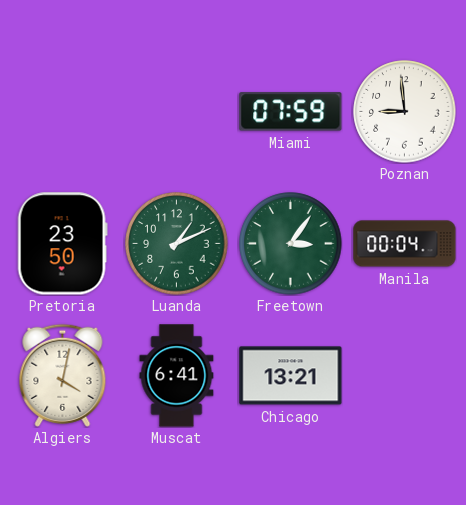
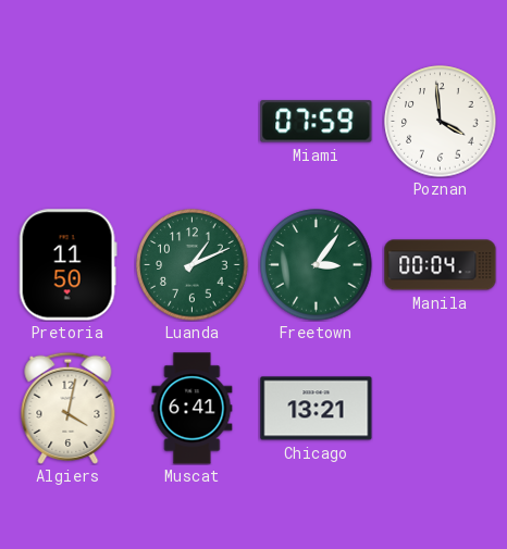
Poznan: 8:59 -> 3:59
Pretoria: 23:50 -> 11:50
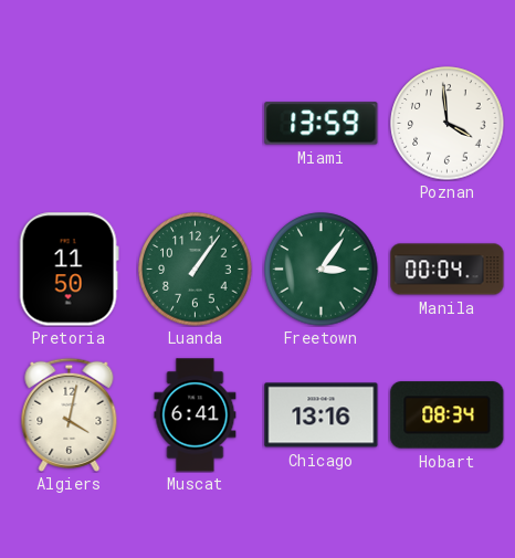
Miami: 07:59 -> 13:59
Luanda: 1:11 -> 1:06
Chicago: 13:21 -> 13:16
Hobart: none -> 08:34
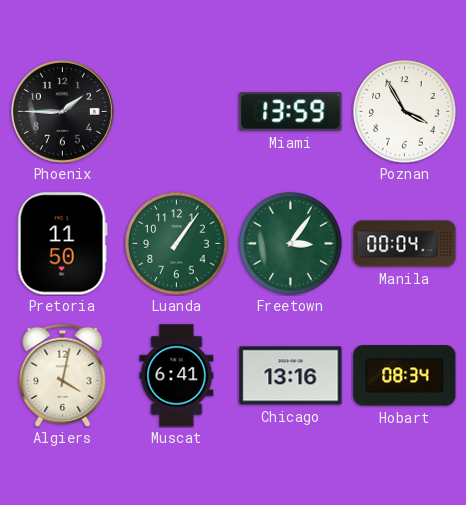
Phoenix: none -> 1:45
Poznan: 3:59 -> 3:55
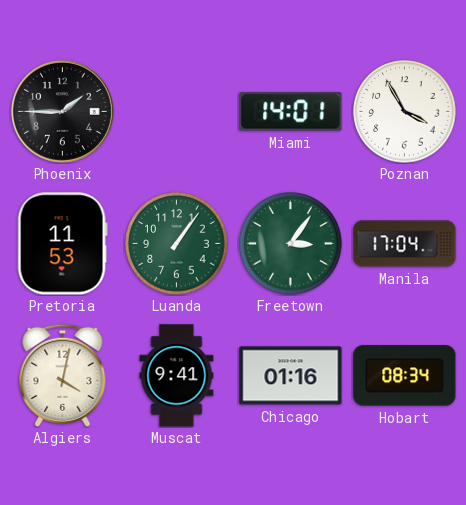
Miami: 13:59 -> 14:01
Pretoria: 11:50 -> 11:53
Manila: 00:04 -> 17:04
Muscat: 6:41 -> 9:41
Chicago: 13:16 -> 01:16
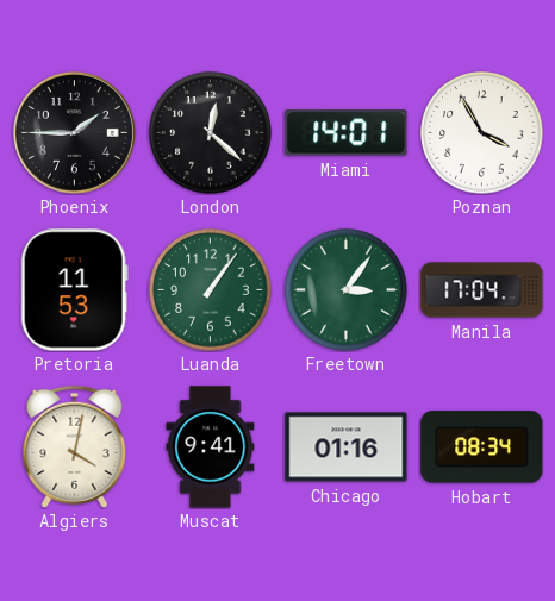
London: none -> 12:22
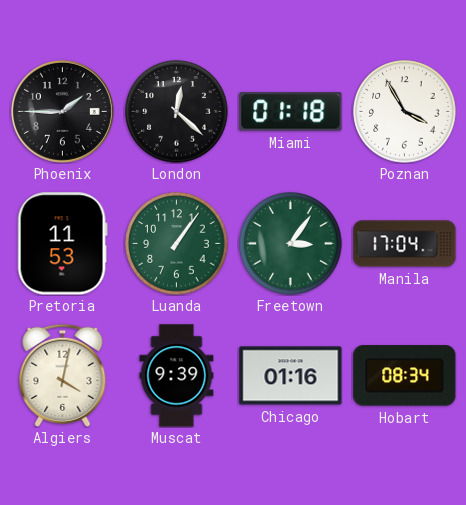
Miami: 14:01 -> 01:18
Muscat: 9:41 -> 9:39
